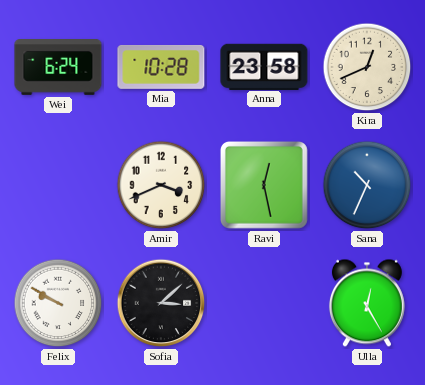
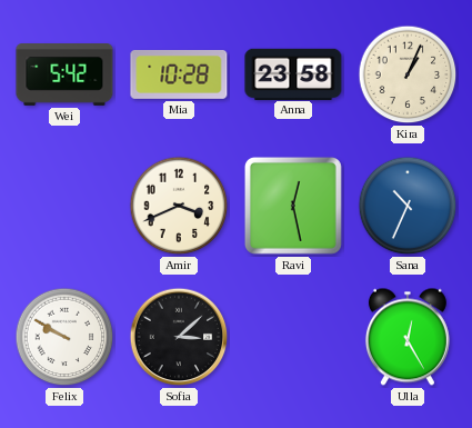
Wei: 6:24 -> 5:42
Kira: 12:41 -> 1:04
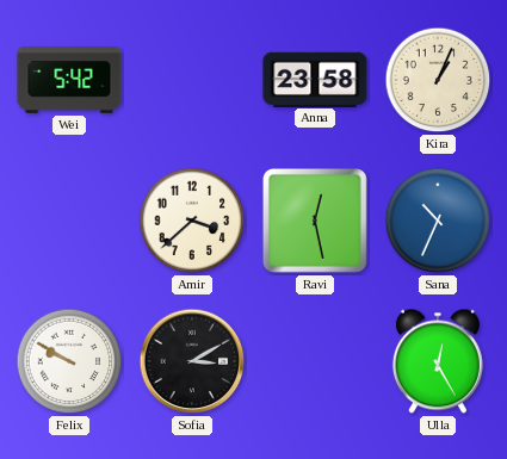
Mia: 10:28 -> none
Amir: 3:41 -> 3:38
Sofia: 3:08 -> 3:10
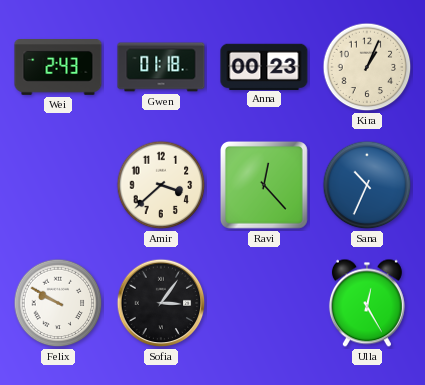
Wei: 5:42 -> 2:43
Gwen: none -> 01:18
Anna: 23:58 -> 00:23
Ravi: 12:28 -> 12:23
Sofia: 3:10 -> 3:06
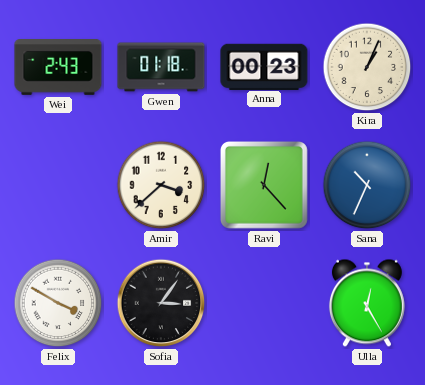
Felix: 9:50 -> 3:50
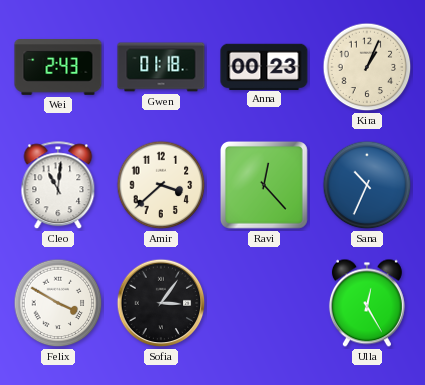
Cleo: none -> 11:01
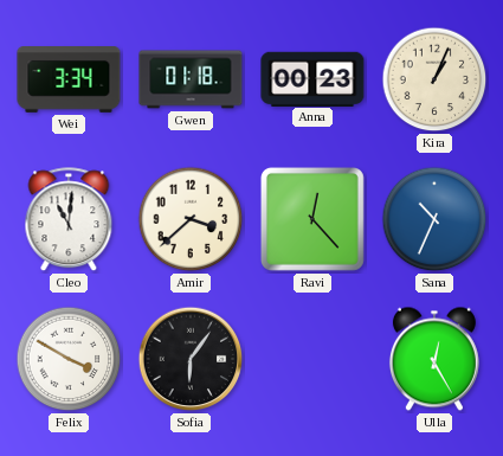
Wei: 2:43 -> 3:34
Sofia: 3:06 -> 6:06
